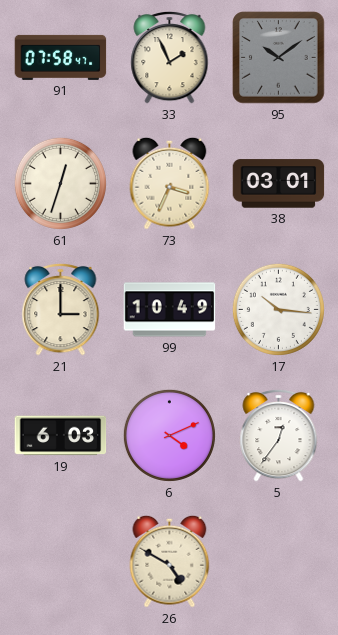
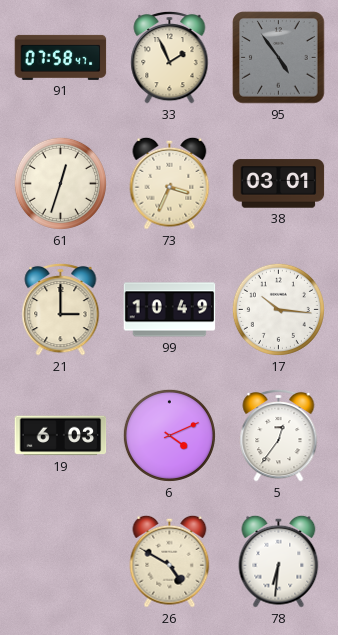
95: 10:09 -> 4:54
78: none -> 6:31
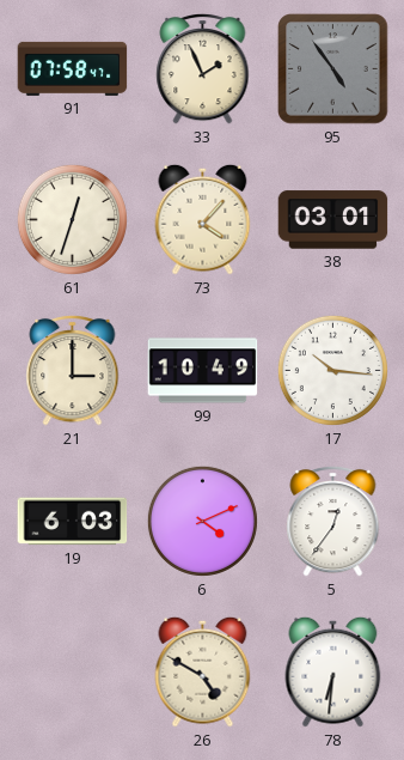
73: 3:34 -> 4:07
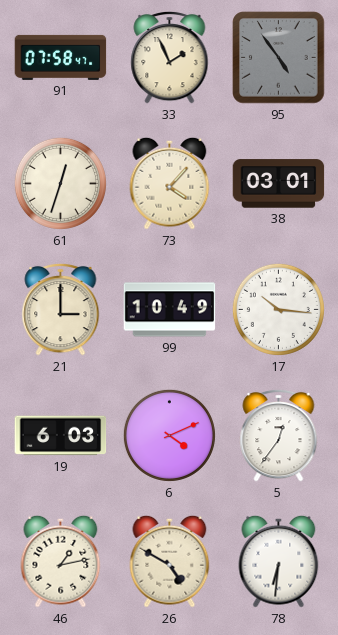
46: none -> 1:13
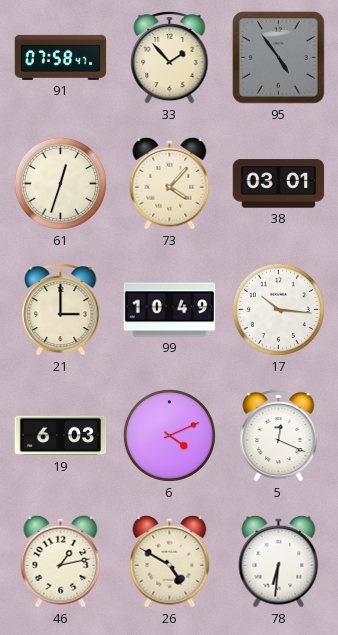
33: 1:56 -> 1:53
5: 12:36 -> 12:19
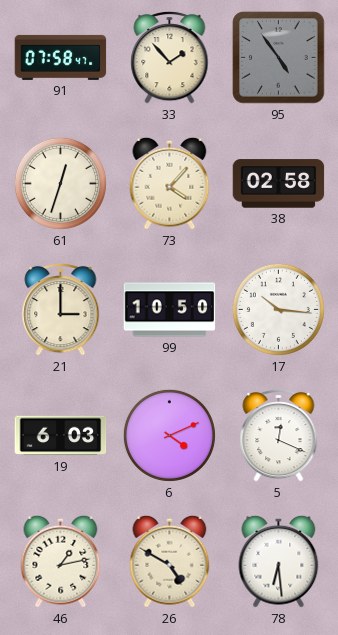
38: 03:01 -> 02:58
99: 10:49 -> 10:50
78: 6:31 -> 6:29
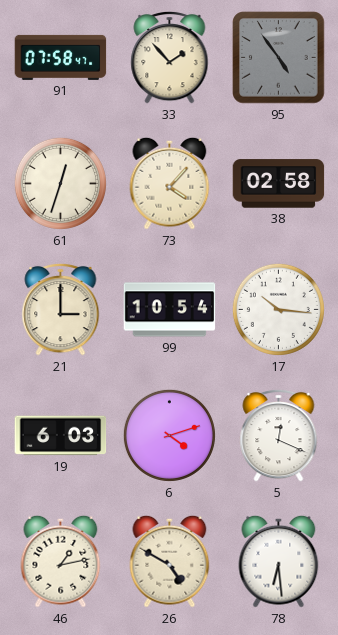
99: 10:50 -> 10:54
6: 4:11 -> 4:12
